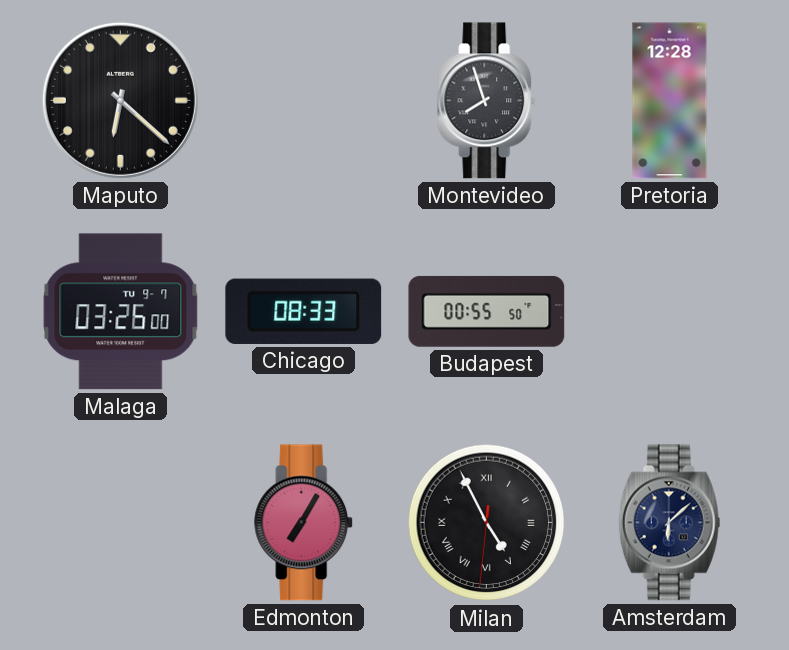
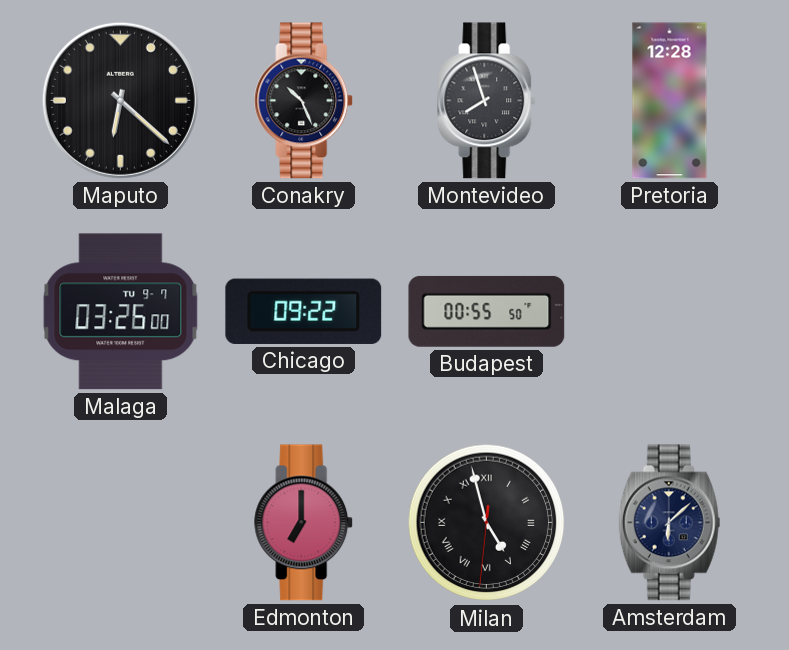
Conakry: none -> 10:26
Chicago: 08:33 -> 09:22
Edmonton: 7:05 -> 7:00
Milan: 4:55 -> 4:57
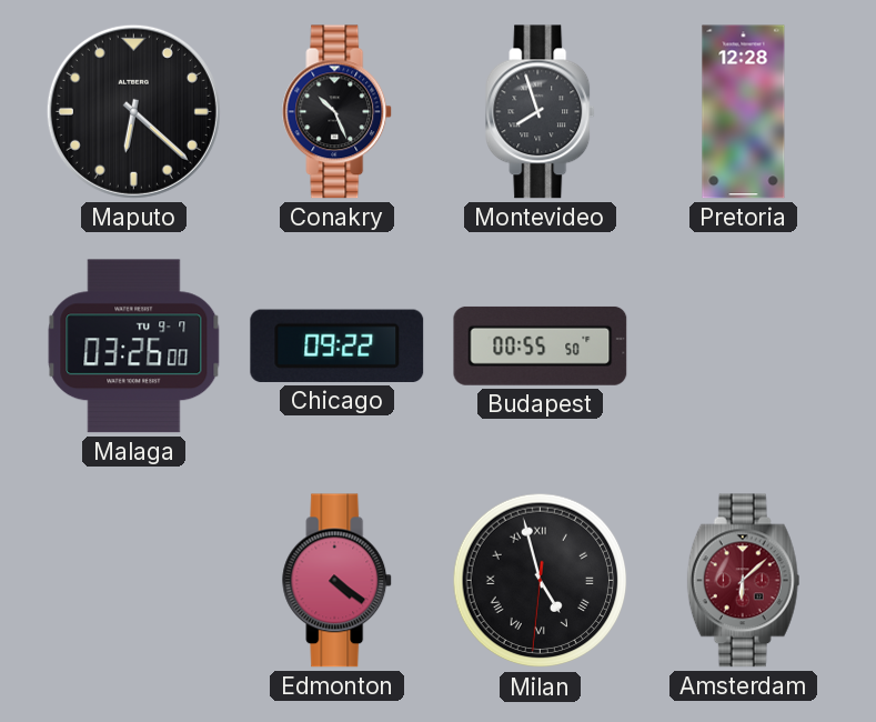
Edmonton: 7:00 -> 4:21
Amsterdam dial: navy -> burgundy
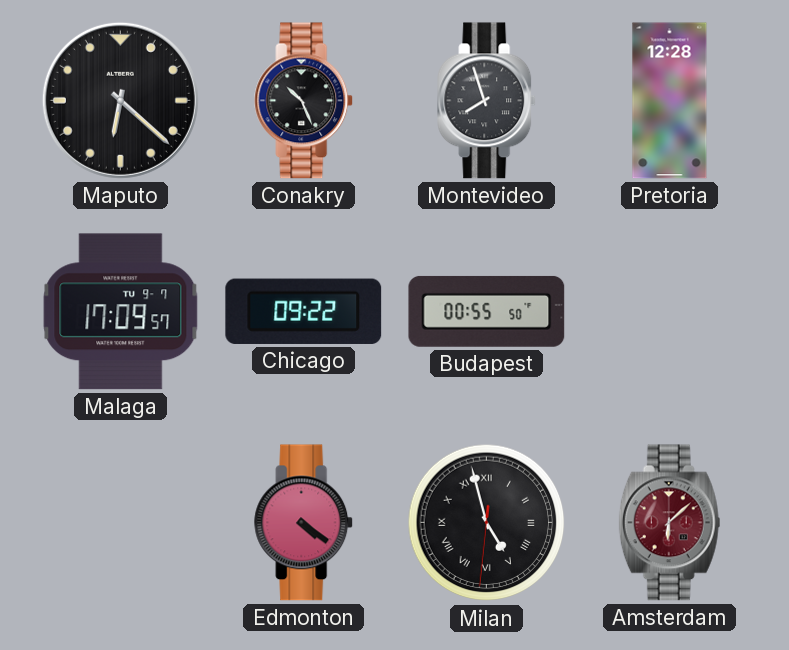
Malaga: 03:26 -> 17:09
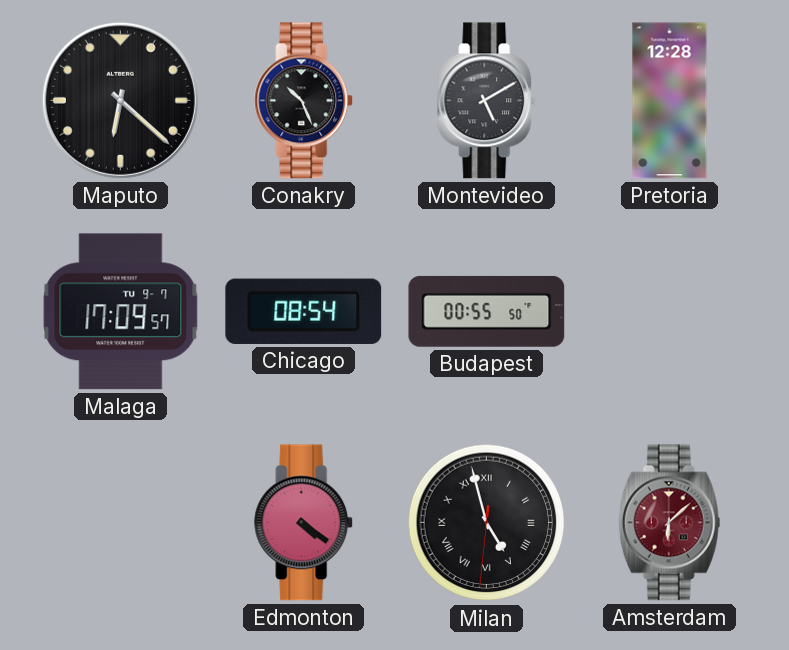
Montevideo: 7:57 -> 5:10
Chicago: 09:22 -> 08:54
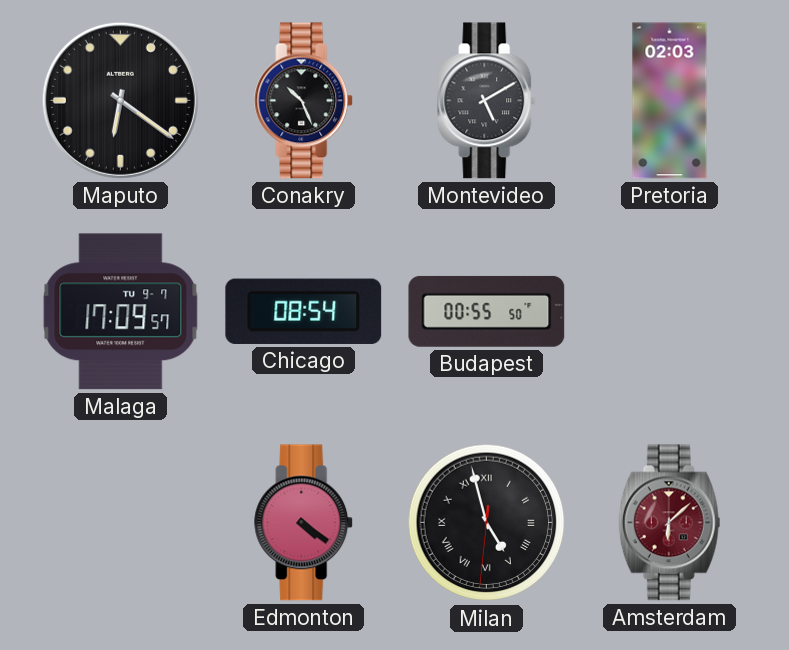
Maputo: 6:22 -> 6:21
Pretoria: 12:28 -> 02:03
